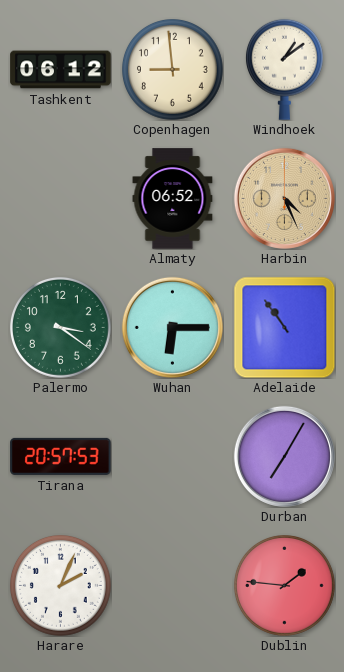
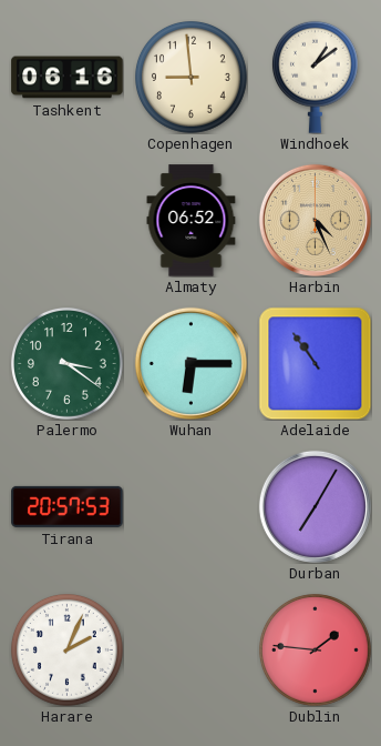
Tashkent: 06:12 -> 06:16
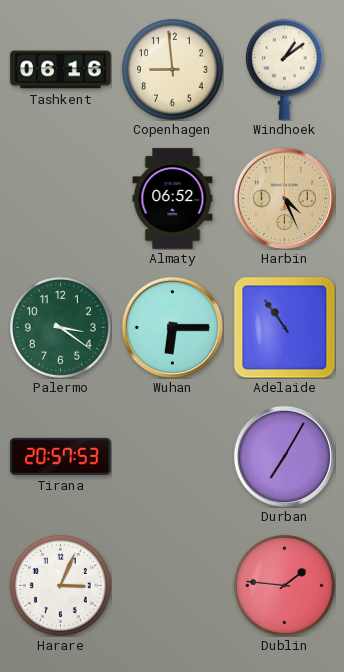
Harare: 2:04 -> 3:04
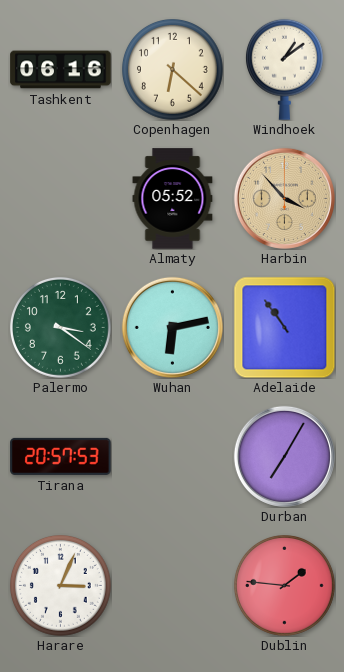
Copenhagen: 8:59 -> 6:22
Almaty: 06:52 -> 05:52
Harbin: 4:26 -> 3:53
Wuhan: 6:15 -> 6:13
